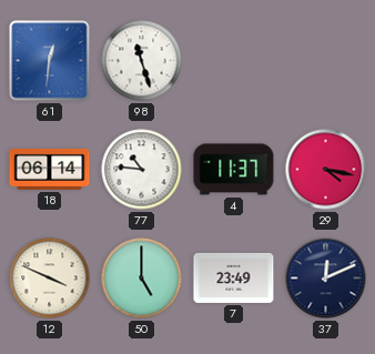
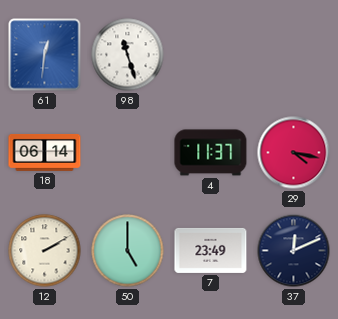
77: 10:46 -> none
12: 3:49 -> 2:10
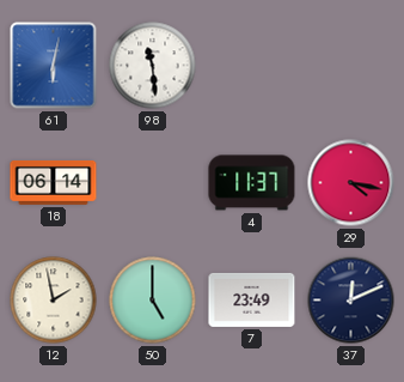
61: 12:31 -> 6:02
98: 11:27 -> 11:29
12: 2:10 -> 1:58
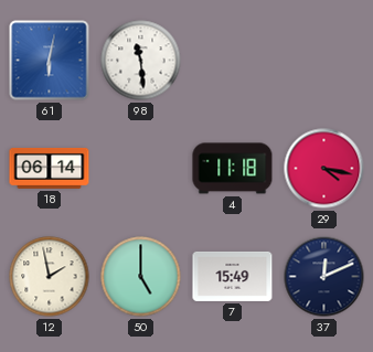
4: 11:37 -> 11:18
7: 23:49 -> 15:49
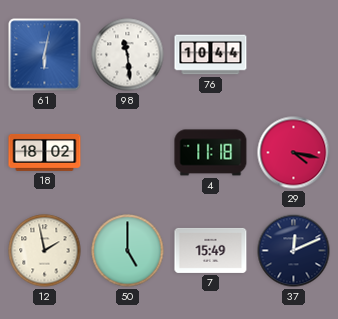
76: none -> 10:44
18: 06:14 -> 18:02
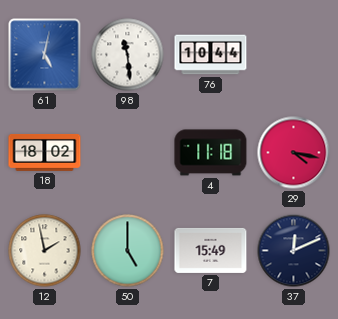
61: 6:02 -> 5:02
